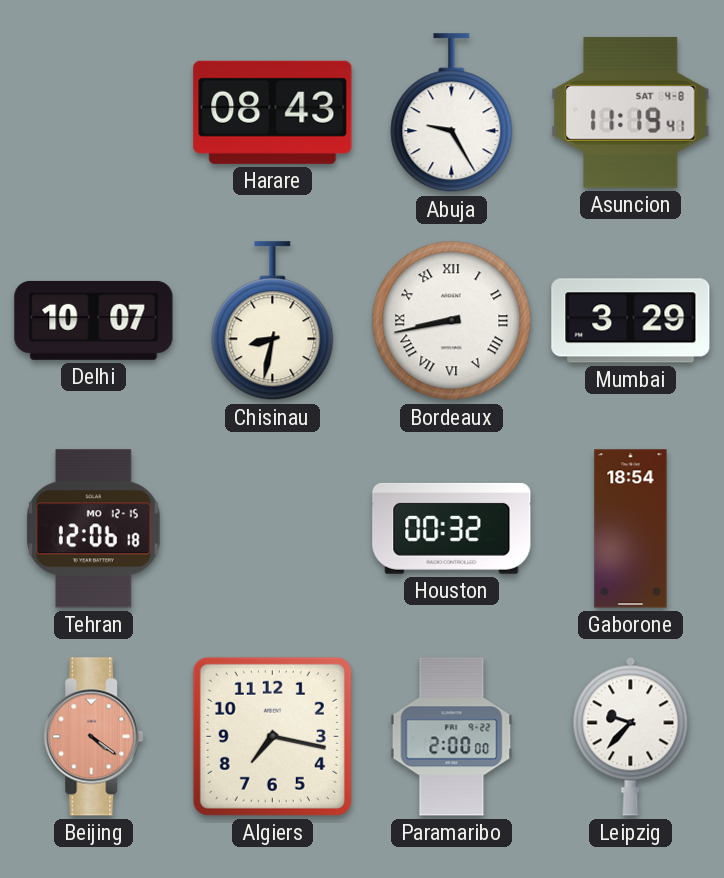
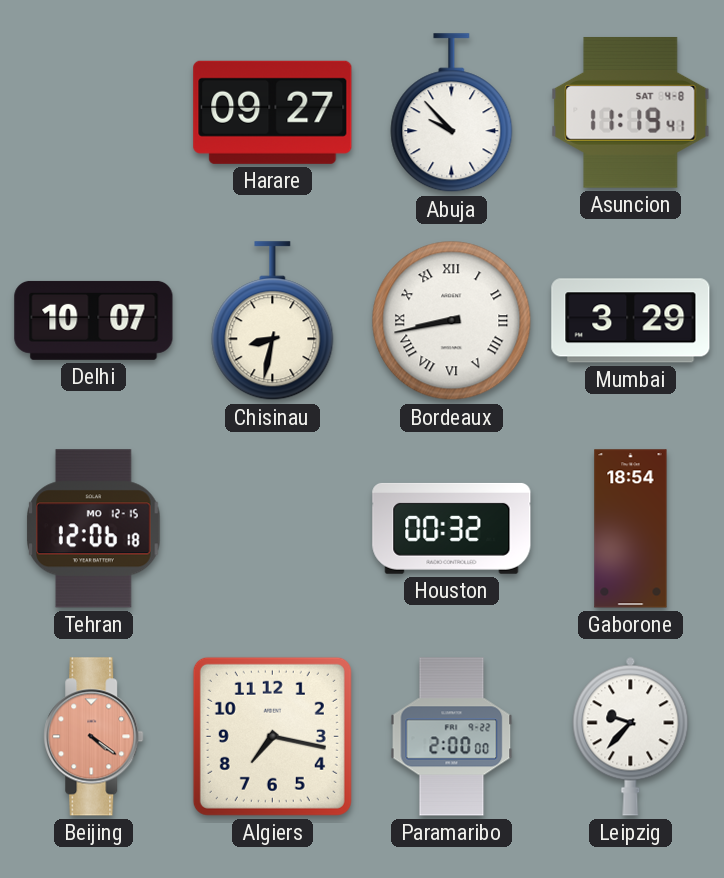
Harare: 08:43 -> 09:27
Abuja: 9:25 -> 9:53
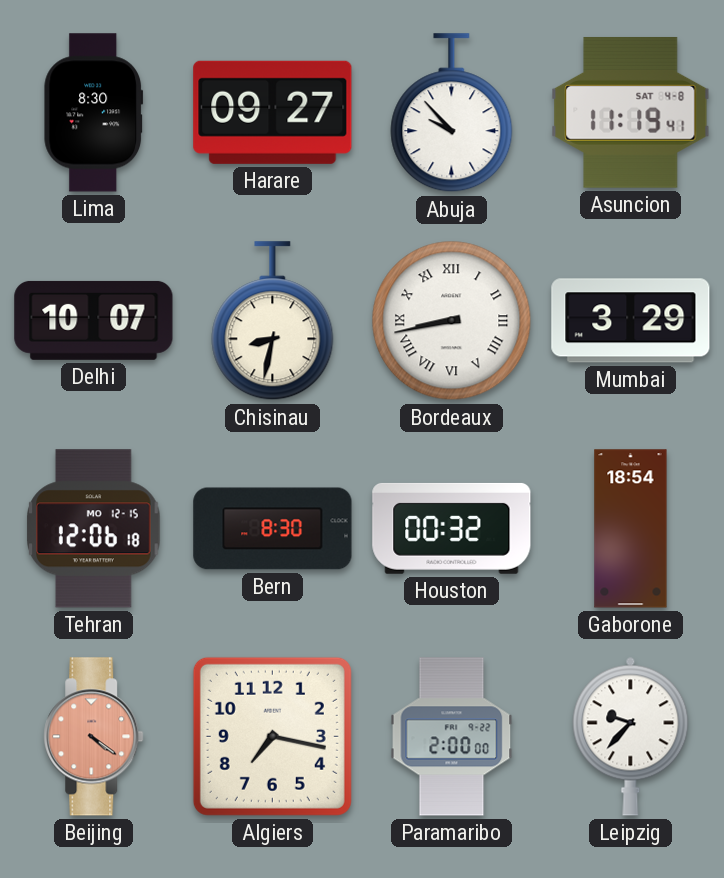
Lima: none -> 8:30
Bern: none -> 8:30
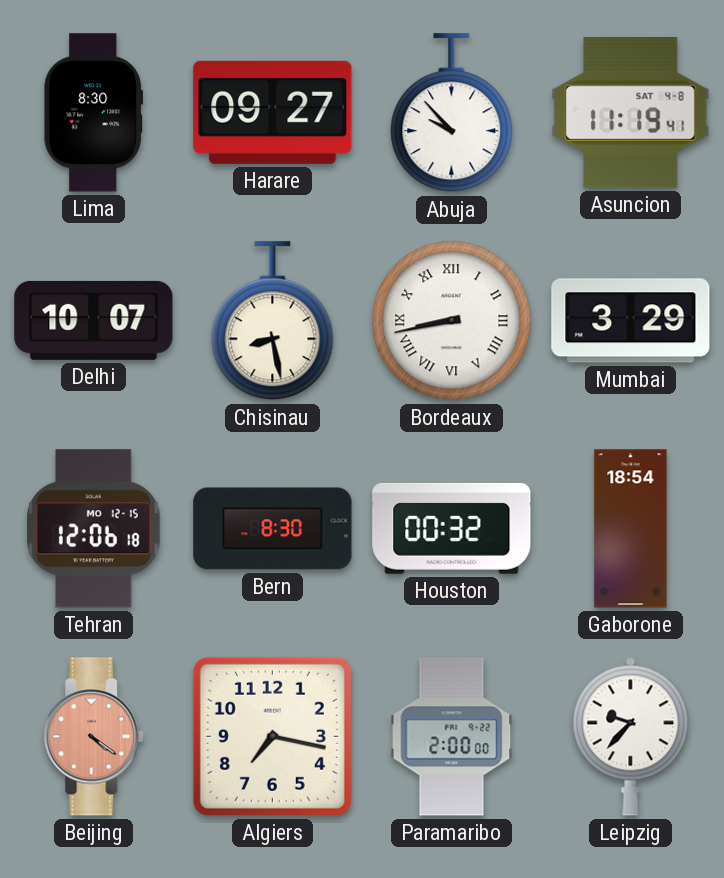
Chisinau: 8:32 -> 8:28
